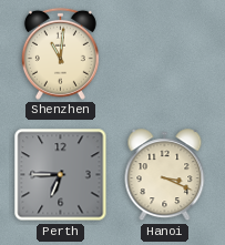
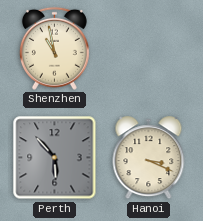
Shenzhen: 11:01 -> 10:58
Perth: 6:45 -> 5:53
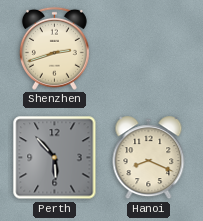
Shenzhen: 10:58 -> 2:42
Hanoi: 3:19 -> 8:19
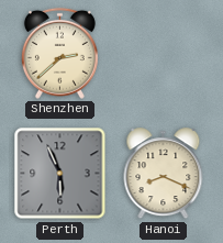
Shenzhen: 2:42 -> 2:38
Perth: 5:53 -> 5:56
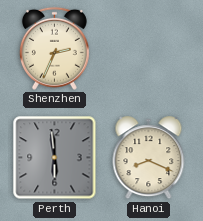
Shenzhen: 2:38 -> 2:34
Perth: 5:56 -> 5:59
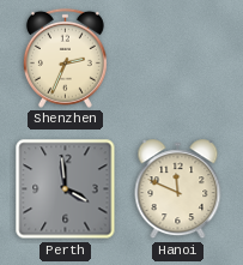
Perth: 5:59 -> 3:59
Hanoi: 8:19 -> 11:49
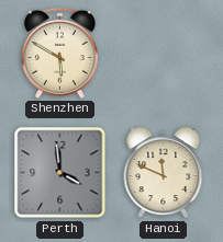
Shenzhen: 2:34 -> 5:50
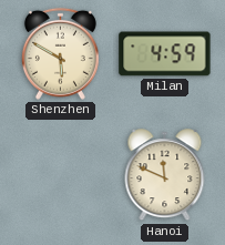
Milan: none -> 4:59
Perth: 3:59 -> none
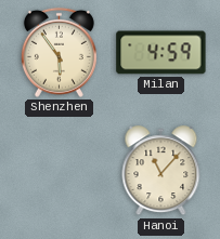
Shenzhen: 5:50 -> 5:54
Hanoi: 11:49 -> 11:07
